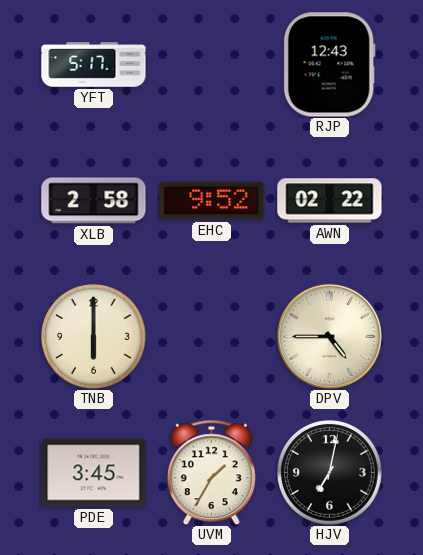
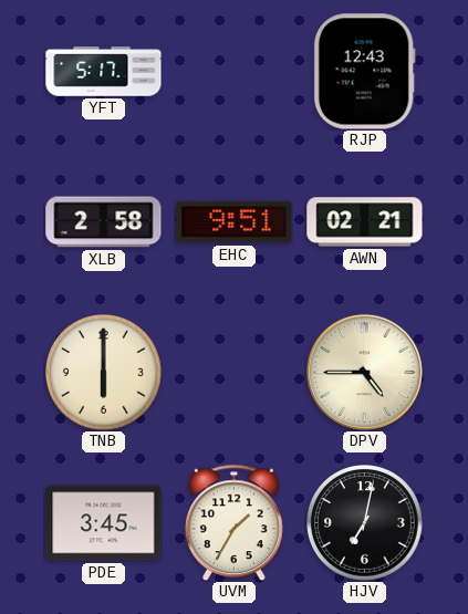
EHC: 9:52 -> 9:51
AWN: 02:22 -> 02:21
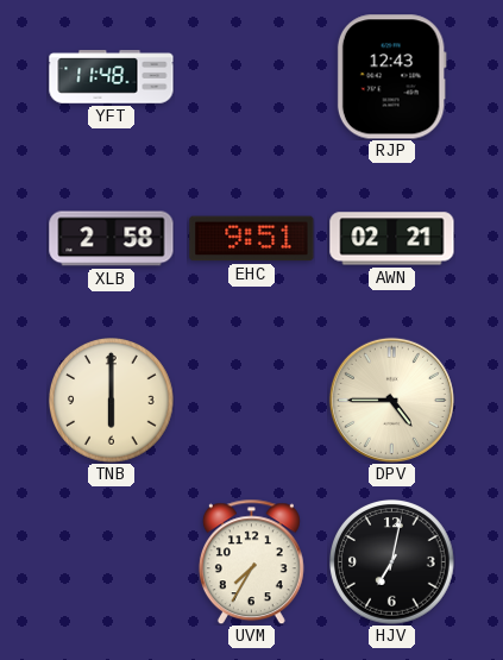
YFT: 5:17 -> 11:48
PDE: 3:45 -> none
UVM: 1:35 -> 7:35
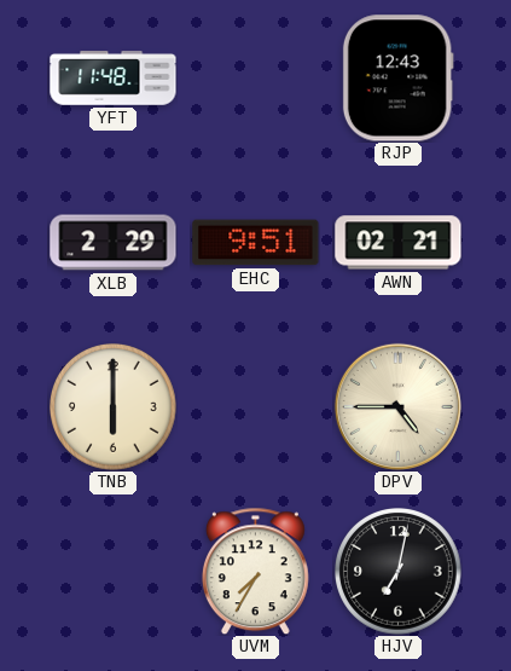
XLB: 2:58 -> 2:29
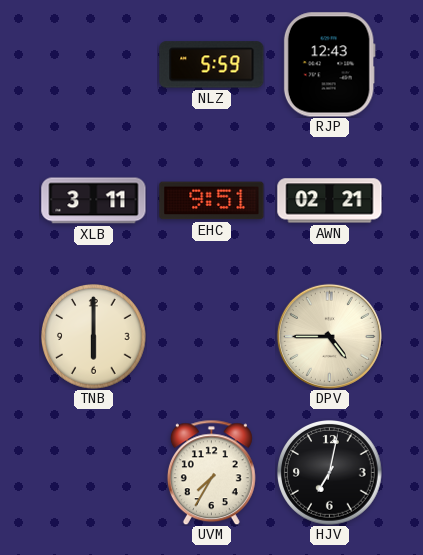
YFT: 11:48 -> none
NLZ: none -> 5:59
XLB: 2:29 -> 3:11
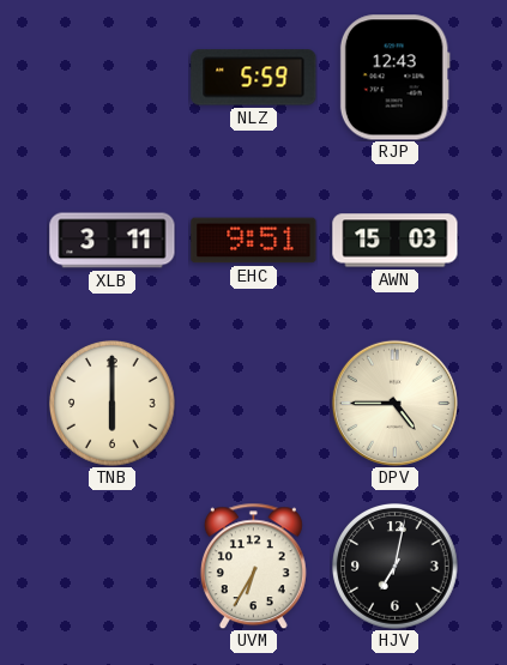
AWN: 02:21 -> 15:03
UVM: 7:35 -> 6:35
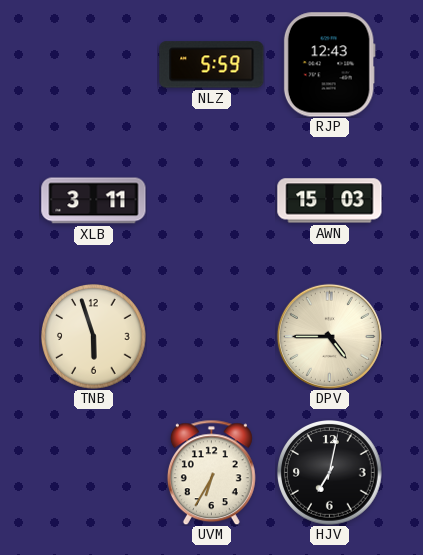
EHC: 9:51 -> none
TNB: 6:00 -> 5:57
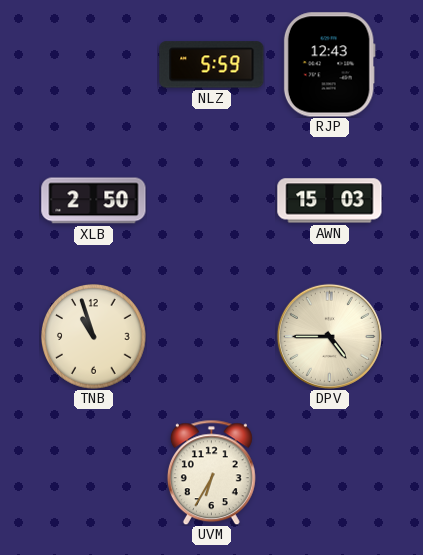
XLB: 3:11 -> 2:50
TNB: 5:57 -> 10:57
HJV: 7:02 -> none
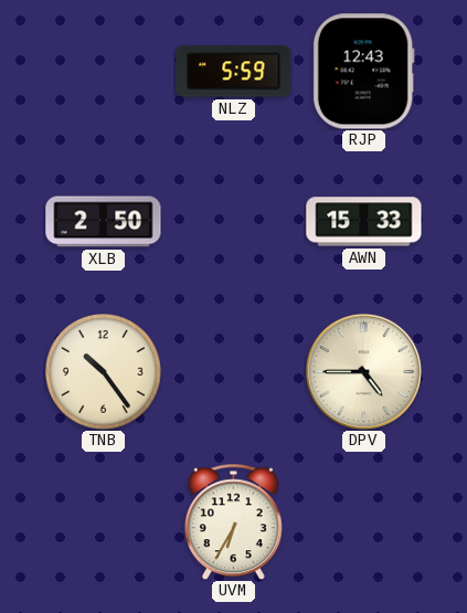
AWN: 15:03 -> 15:33
TNB: 10:57 -> 10:24
